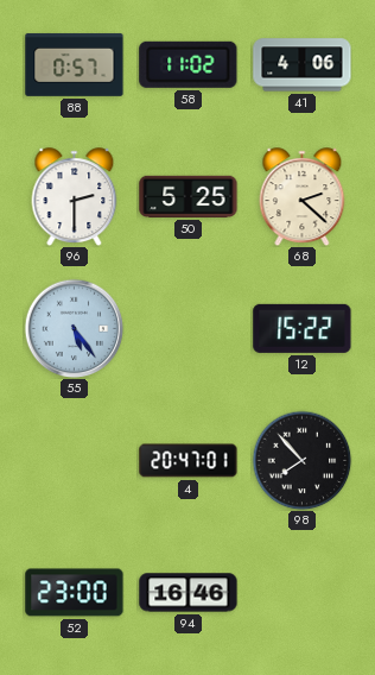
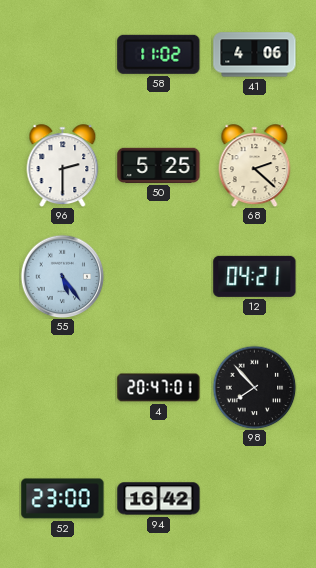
88: 0:57 -> none
12: 15:22 -> 04:21
94: 16:46 -> 16:42
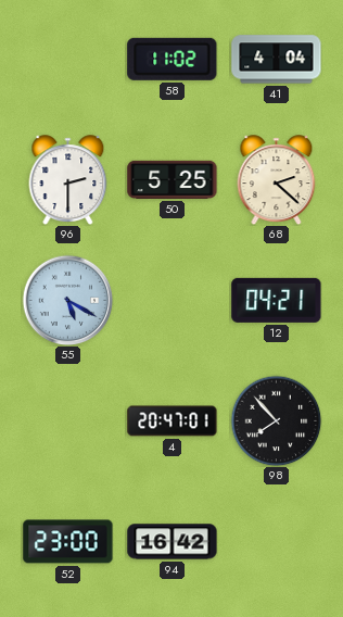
41: 4:06 -> 4:04
55: 5:24 -> 5:20
